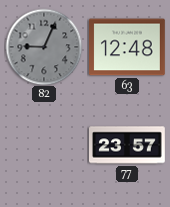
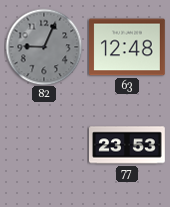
77: 23:57 -> 23:53
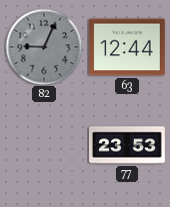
63: 12:48 -> 12:44
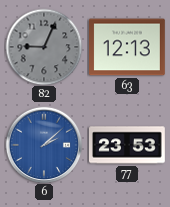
63: 12:44 -> 12:13
6: none -> 2:08
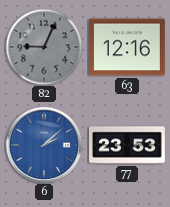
63: 12:13 -> 12:16
